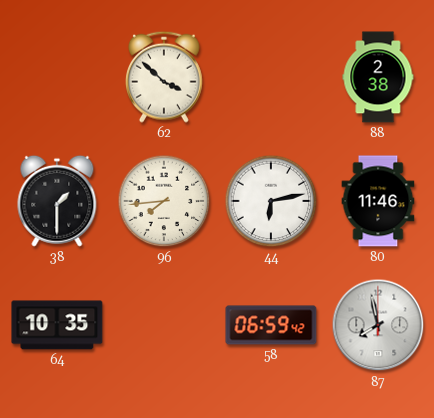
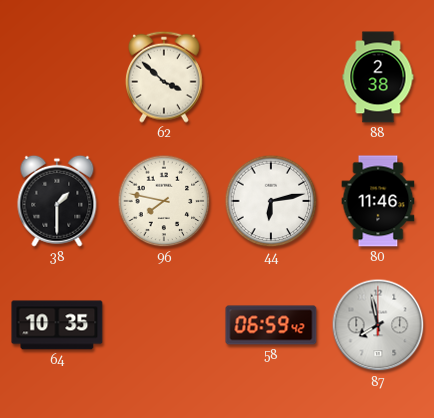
96: 7:44 -> 7:47
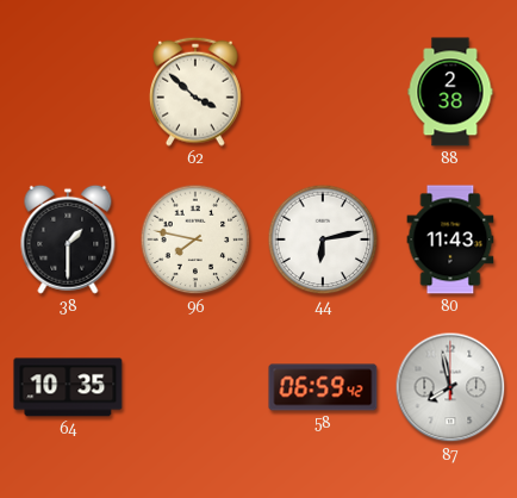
80: 11:46 -> 11:43
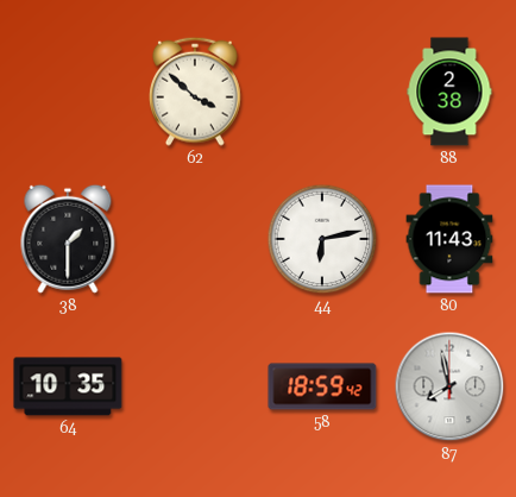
96: 7:47 -> none
58: 06:59 -> 18:59
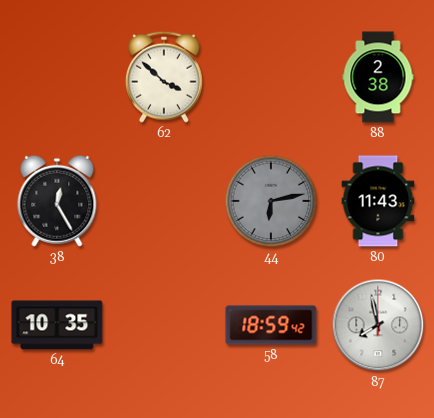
38: 1:30 -> 12:25
44 dial: white -> grey
